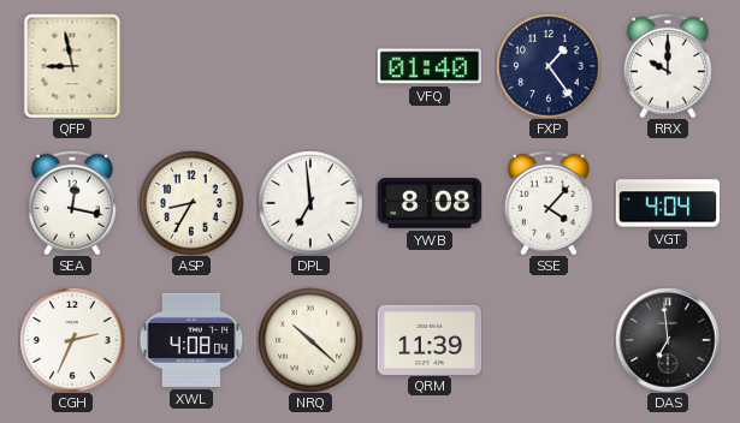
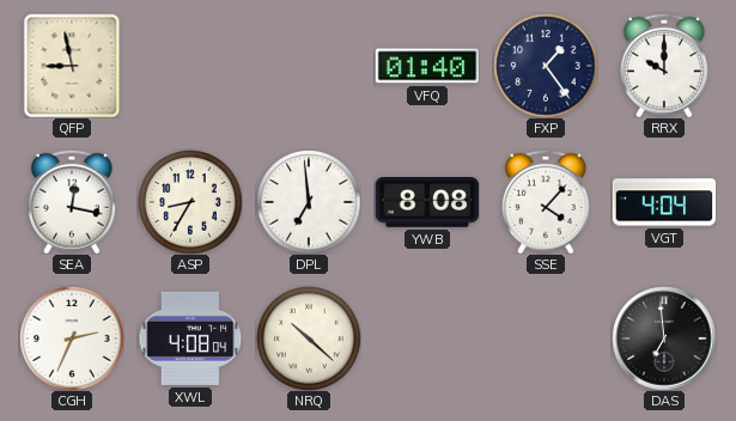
QRM: 11:39 -> none
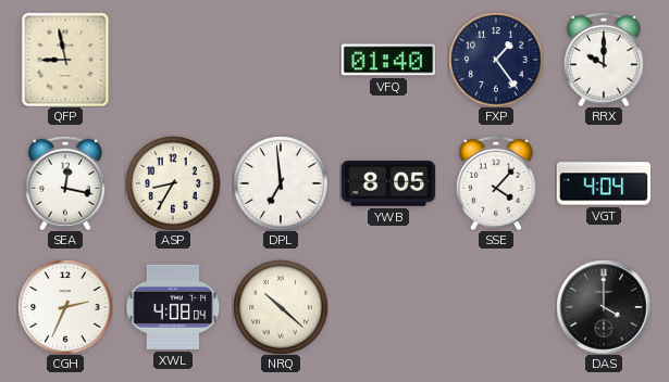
YWB: 8:08 -> 8:05
DAS: 6:59 -> 4:00
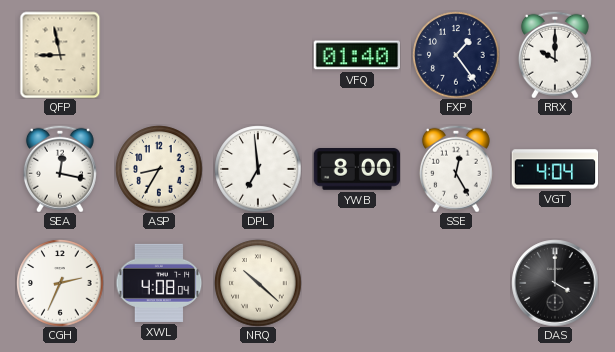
YWB: 8:05 -> 8:00
SSE: 4:07 -> 12:25
